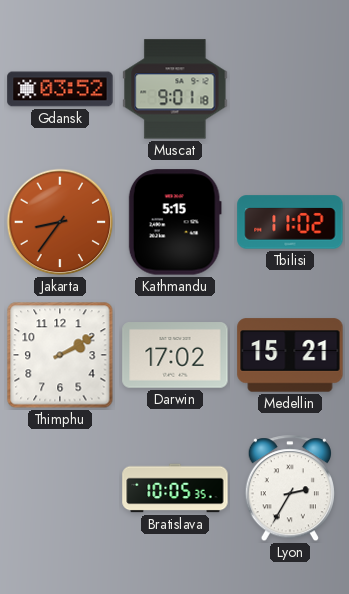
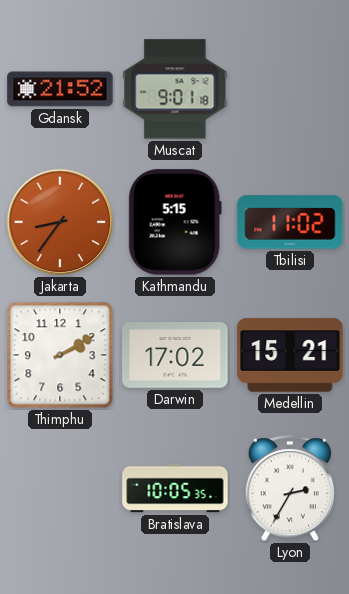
Gdansk: 03:52 -> 21:52
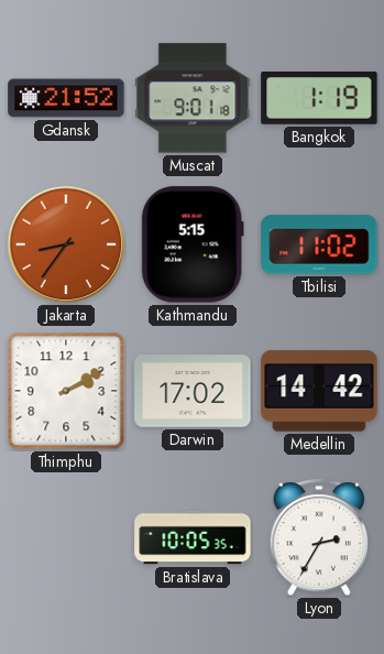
Bangkok: none -> 1:19
Medellin: 15:21 -> 14:42
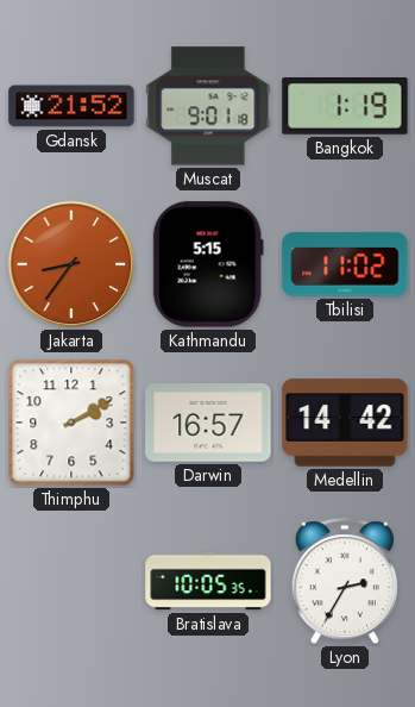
Darwin: 17:02 -> 16:57
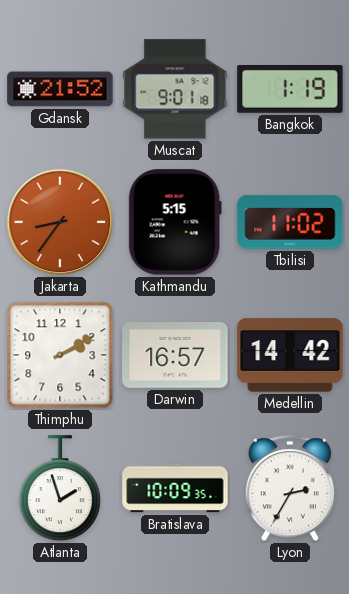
Atlanta: none -> 1:57
Bratislava: 10:05 -> 10:09
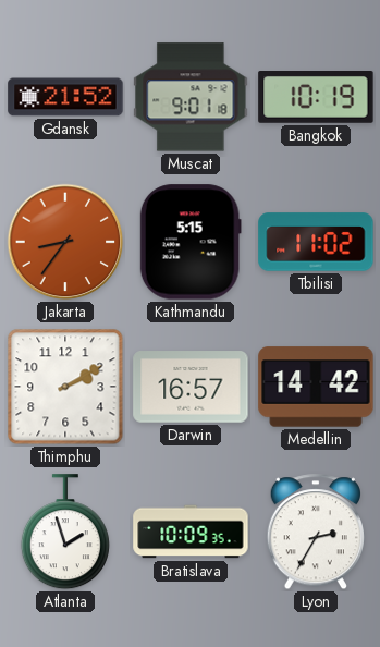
Bangkok: 1:19 -> 10:19
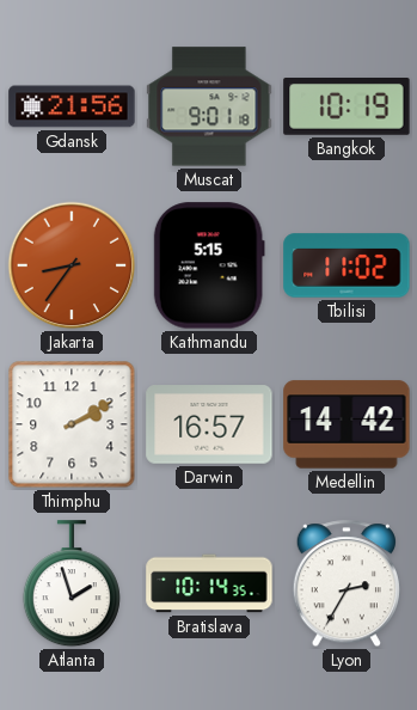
Gdansk: 21:52 -> 21:56
Bratislava: 10:09 -> 10:14
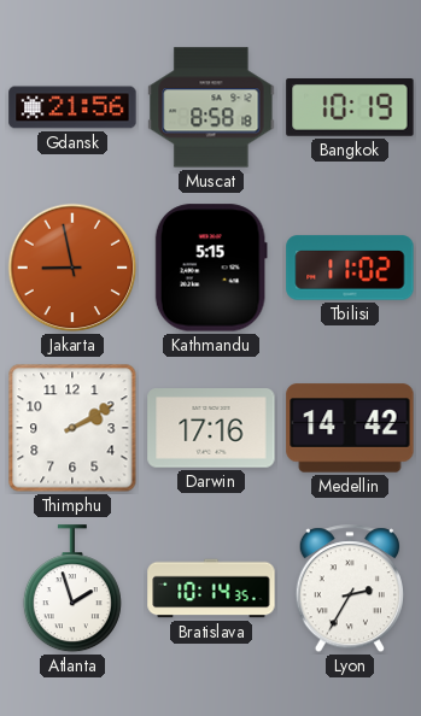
Muscat: 9:01 -> 8:58
Jakarta: 8:36 -> 8:58
Darwin: 16:57 -> 17:16
